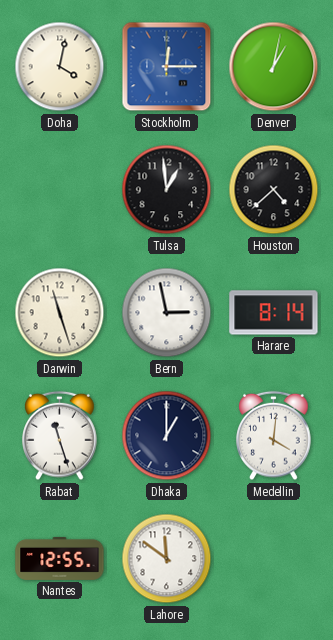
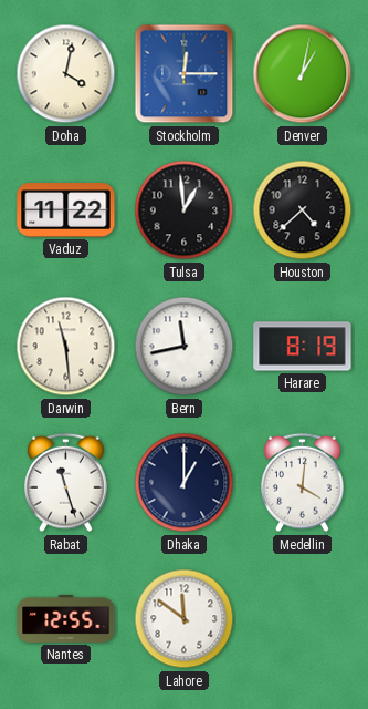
Vaduz: none -> 11:22
Darwin: 11:27 -> 11:29
Bern: 2:58 -> 11:43
Harare: 8:14 -> 8:19
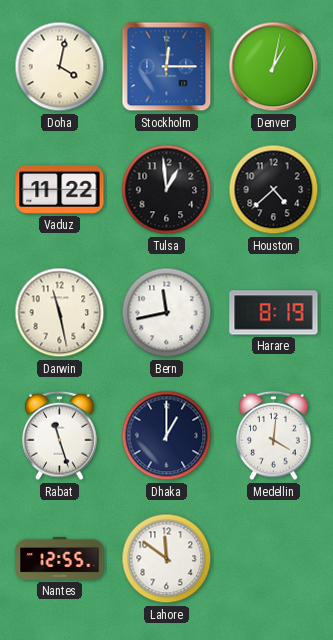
Darwin: 11:29 -> 11:28
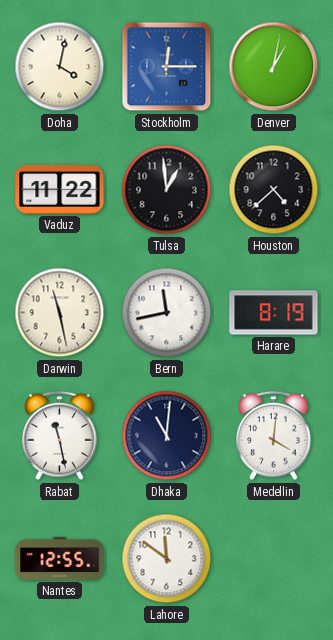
Rabat: 11:27 -> 11:28
Dhaka: 1:00 -> 11:01
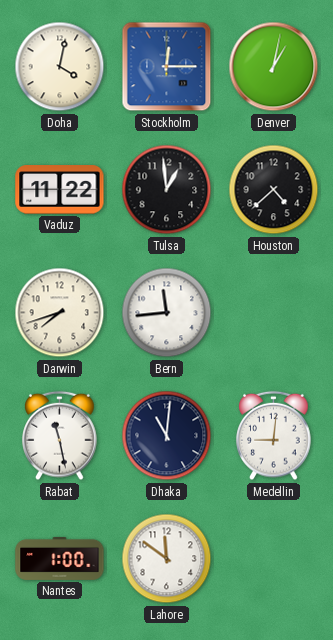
Darwin: 11:28 -> 7:42
Bern: 11:43 -> 11:44
Harare: 8:19 -> none
Medellin: 4:01 -> 9:01
Nantes: 12:55 -> 1:00
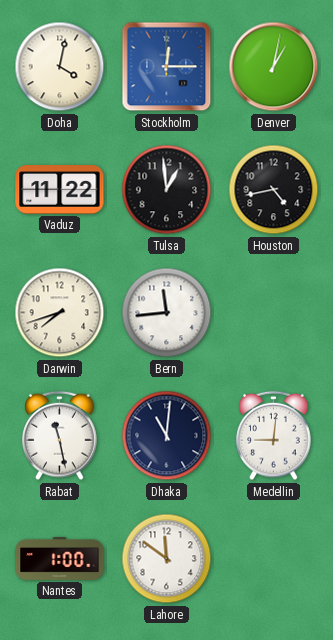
Houston: 4:38 -> 4:43
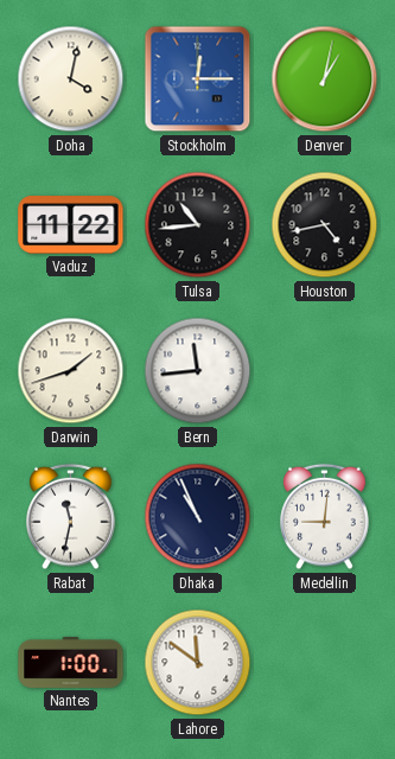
Tulsa: 12:59 -> 10:44
Darwin: 7:42 -> 1:42
Rabat: 11:28 -> 11:32
Dhaka: 11:01 -> 10:56
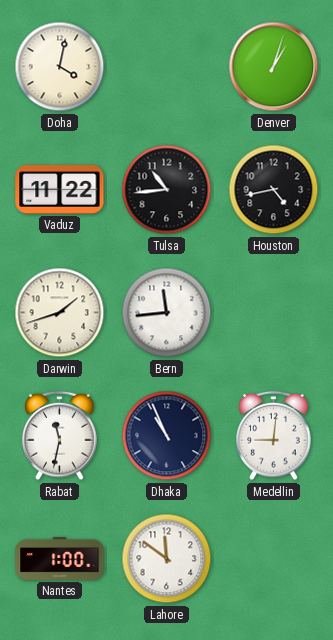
Stockholm: 12:15 -> none
Denver: 1:02 -> 1:03
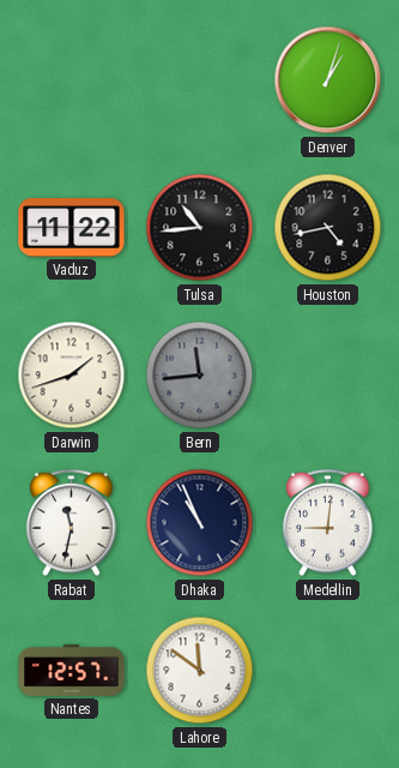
Doha: 4:02 -> none
Bern dial: white -> grey
Nantes: 1:00 -> 12:57
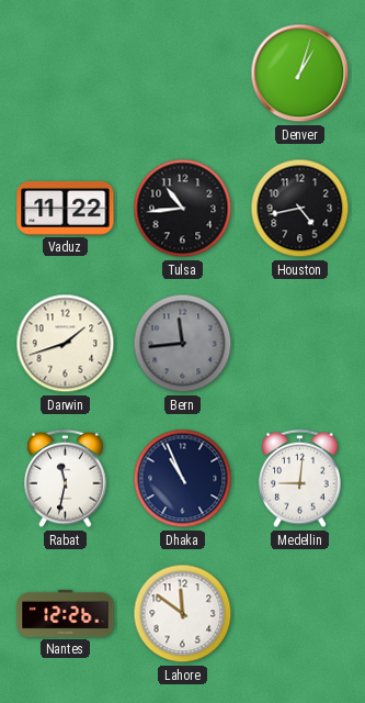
Nantes: 12:57 -> 12:26
